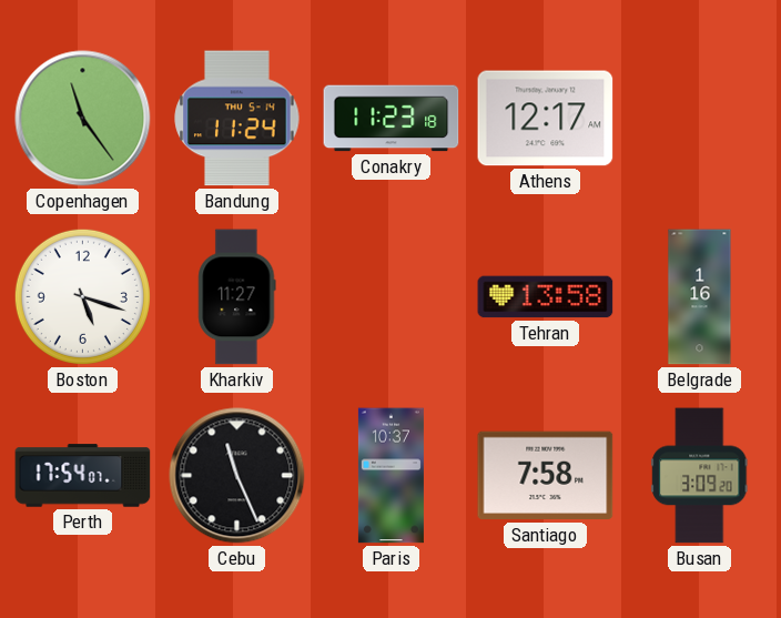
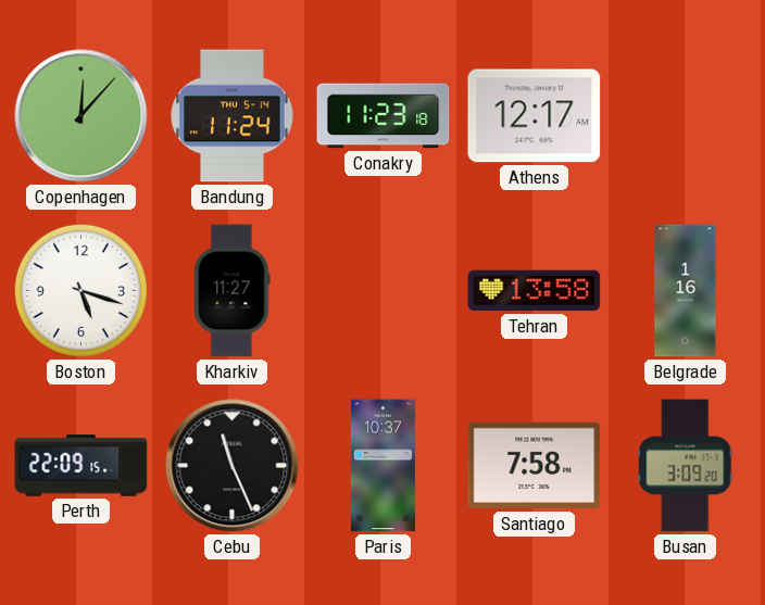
Copenhagen: 11:24 -> 12:07
Perth: 17:54 -> 22:09
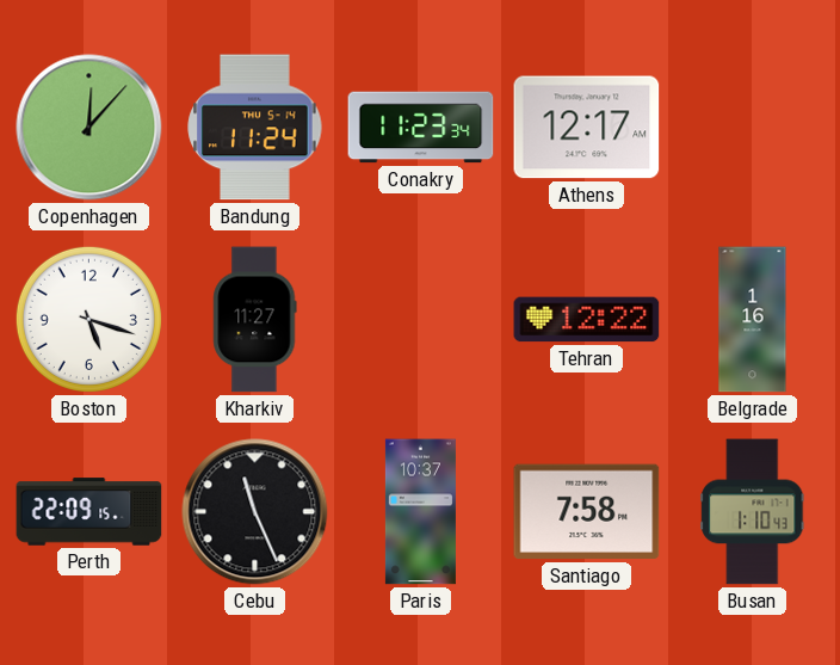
Conakry: 11:23:18 -> 11:23:34
Tehran: 13:58 -> 12:22
Busan: 3:09 -> 1:10
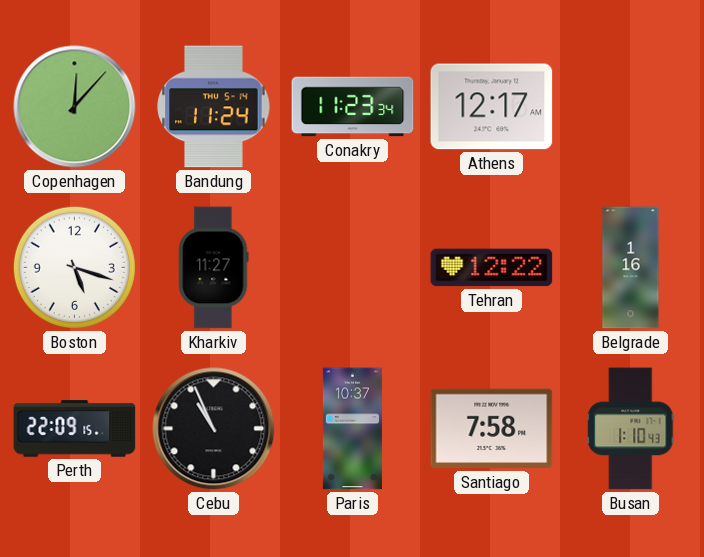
Cebu: 11:26 -> 10:56
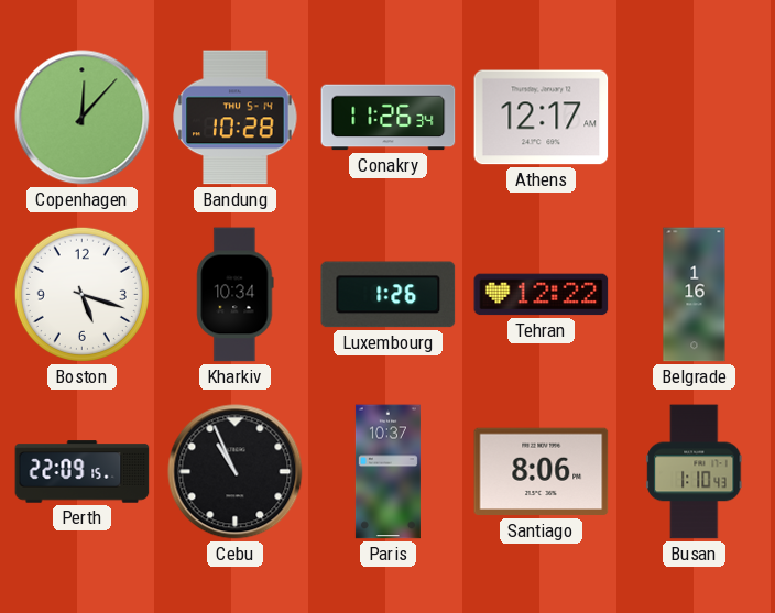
Bandung: 11:24 -> 10:28
Conakry: 11:23 -> 11:26
Kharkiv: 11:27 -> 10:34
Luxembourg: none -> 1:26
Santiago: 7:58 -> 8:06
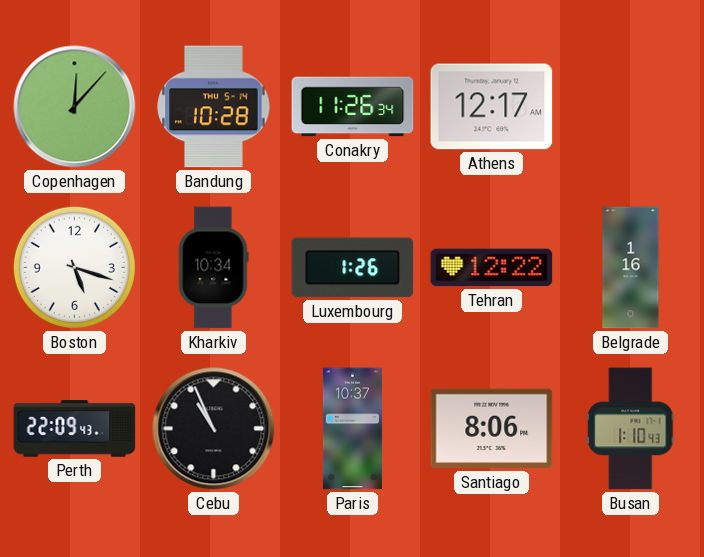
Perth: 22:09:15 -> 22:09:43
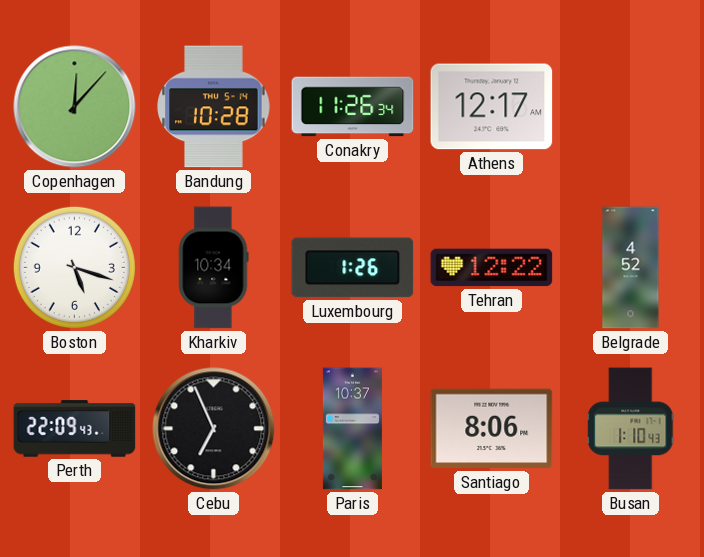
Belgrade: 1:16 -> 4:52
Cebu: 10:56 -> 6:56
